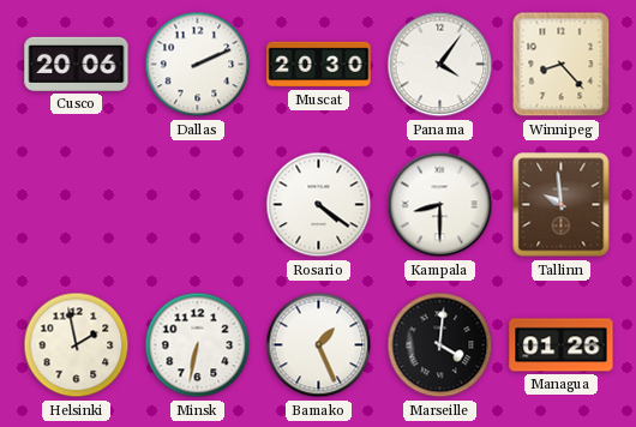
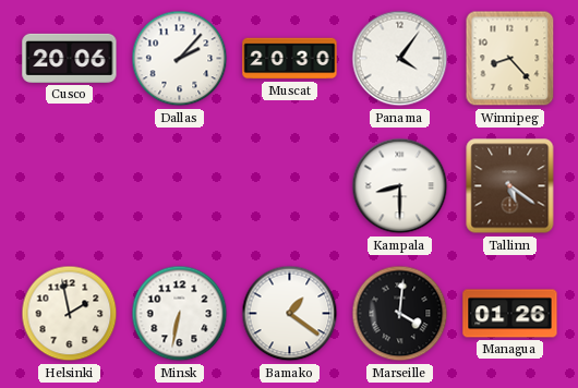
Dallas: 2:11 -> 2:07
Rosario: 4:21 -> none
Tallinn: 9:59 -> 5:21
Bamako: 1:26 -> 1:21
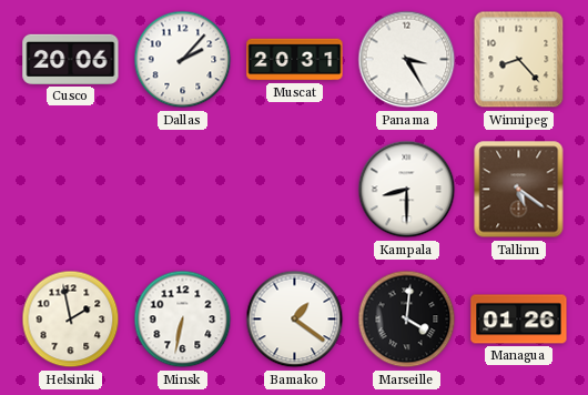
Muscat: 20:30 -> 20:31
Panama: 4:06 -> 3:25
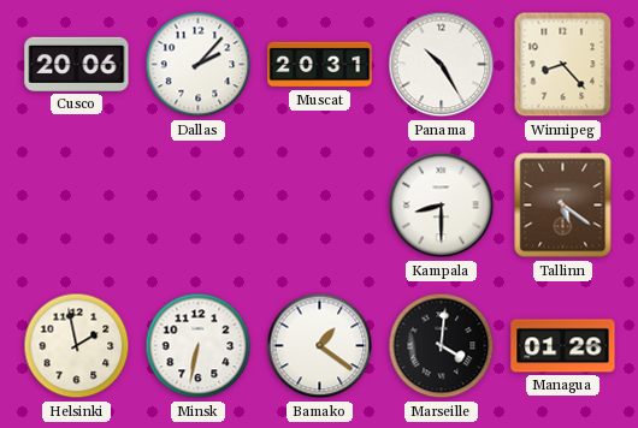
Panama: 3:25 -> 10:25
